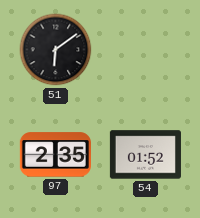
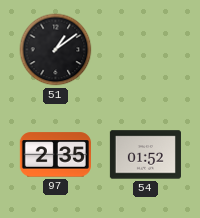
51: 6:09 -> 1:09
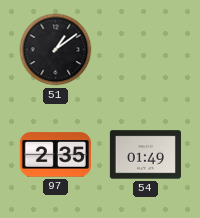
54: 01:52 -> 01:49
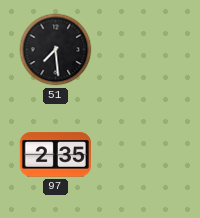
51: 1:09 -> 7:29
54: 01:49 -> none
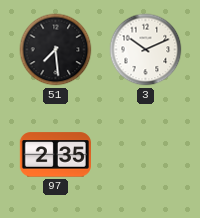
3: none -> 10:11
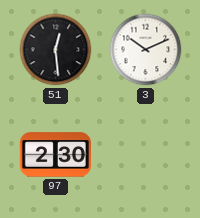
51: 7:29 -> 12:29
97: 2:35 -> 2:30
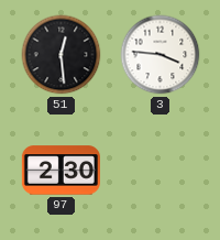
3: 10:11 -> 3:46
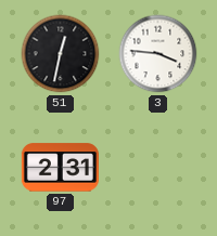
51: 12:29 -> 12:32
97: 2:30 -> 2:31
